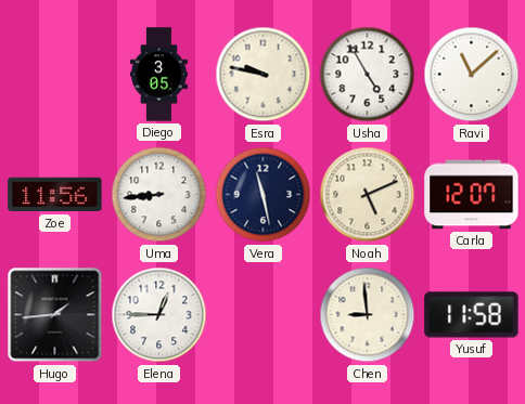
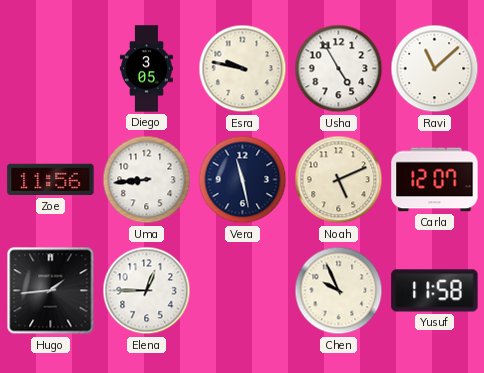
Chen: 8:59 -> 9:56
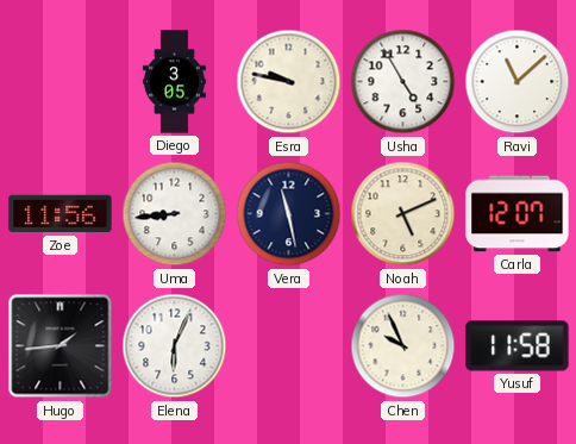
Elena: 12:45 -> 6:04
